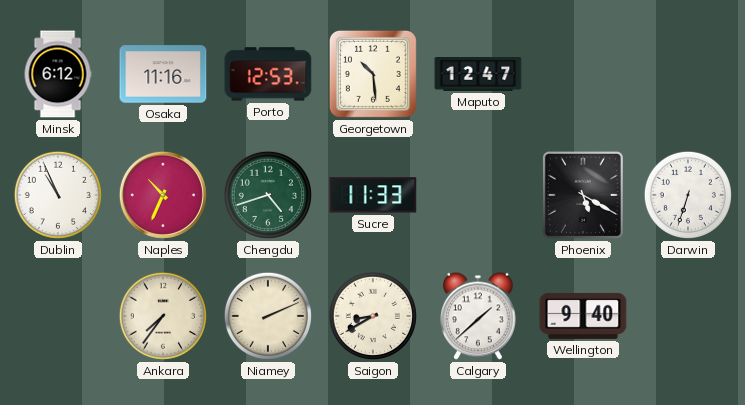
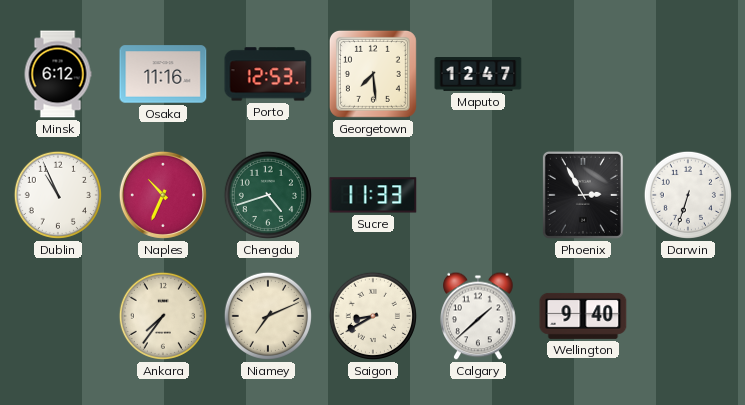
Georgetown: 10:29 -> 7:29
Phoenix: 5:20 -> 2:55
Niamey: 2:11 -> 7:11
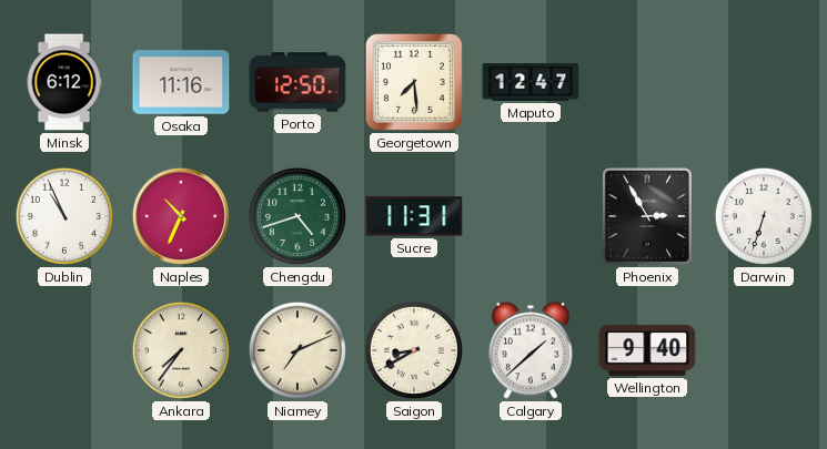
Porto: 12:53 -> 12:50
Sucre: 11:33 -> 11:31
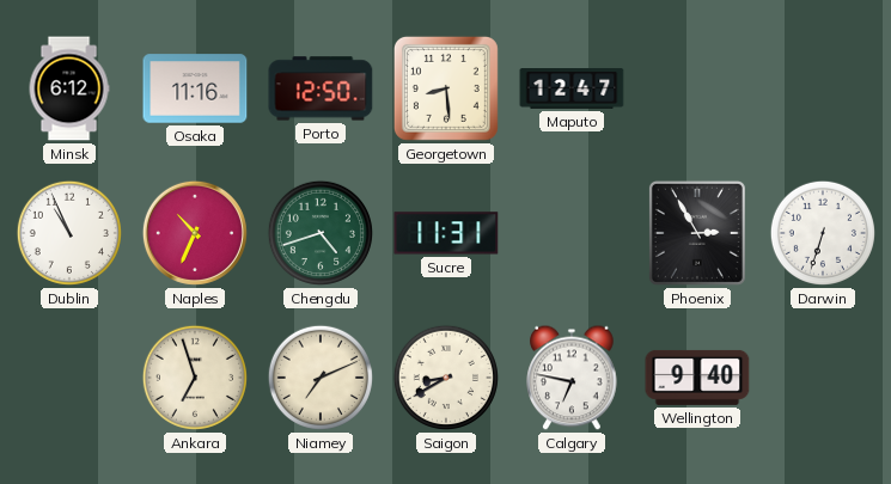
Georgetown: 7:29 -> 8:29
Ankara: 7:36 -> 6:57
Calgary: 1:38 -> 6:47
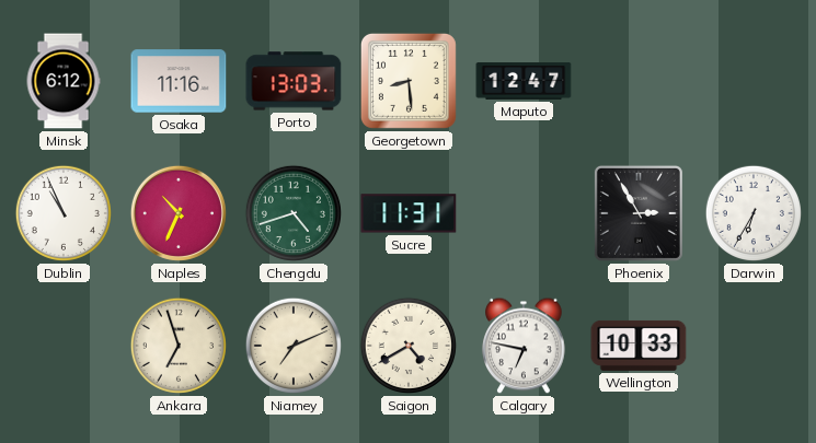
Porto: 12:50 -> 13:03
Darwin: 6:33 -> 6:35
Saigon: 8:40 -> 4:40
Wellington: 9:40 -> 10:33
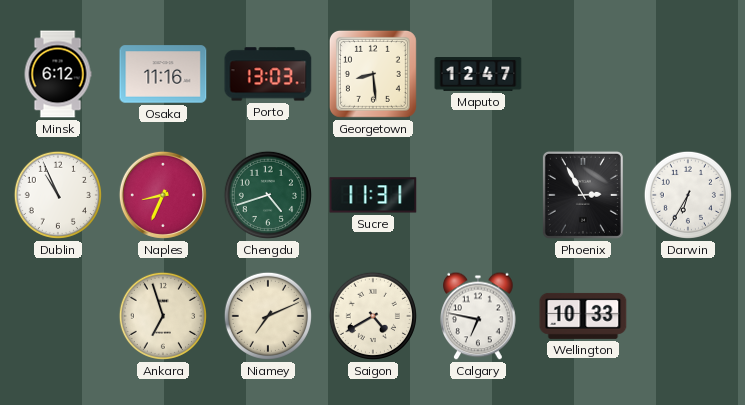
Naples: 10:34 -> 8:34
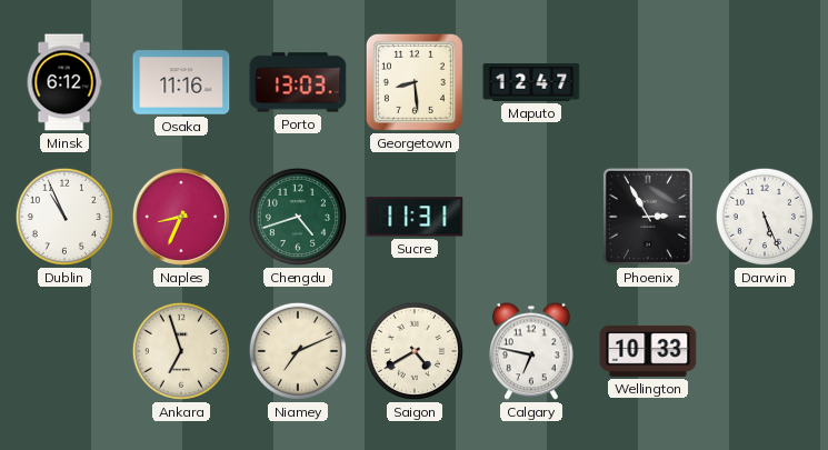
Darwin: 6:35 -> 5:26
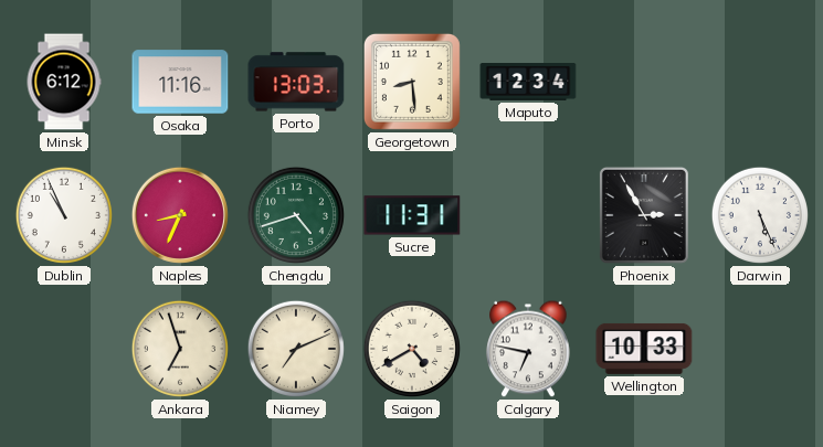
Maputo: 12:47 -> 12:34
